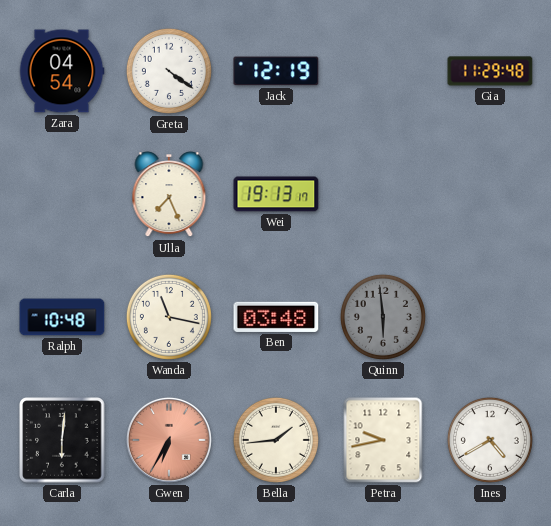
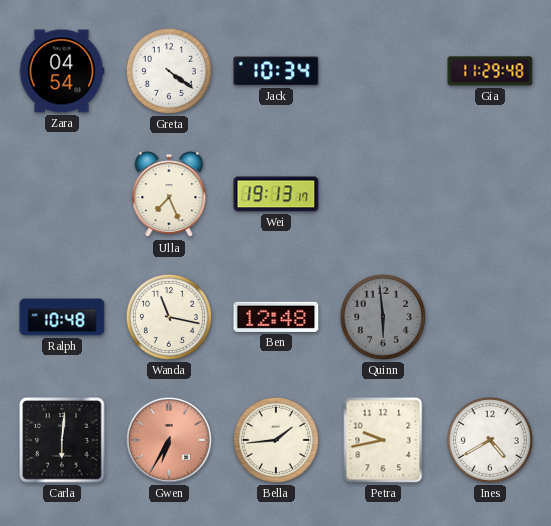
Jack: 12:19 -> 10:34
Ben: 03:48 -> 12:48
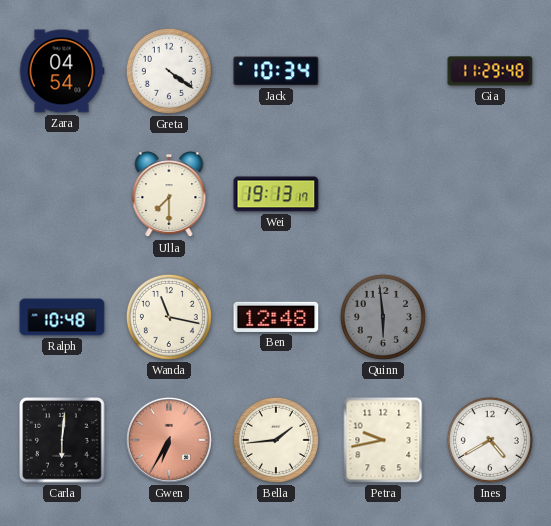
Ulla: 7:26 -> 7:30
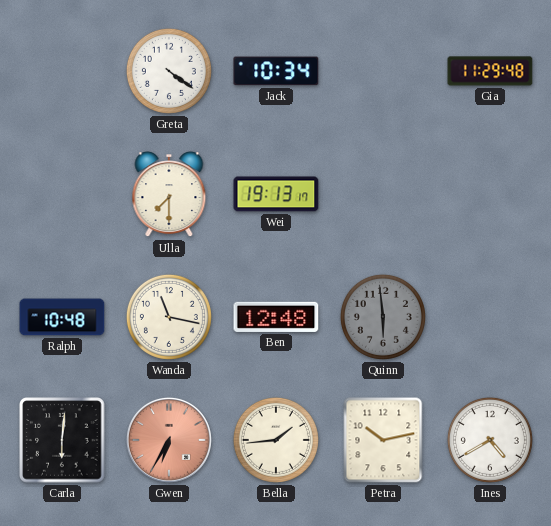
Zara: 04:54 -> none
Petra: 9:43 -> 10:13
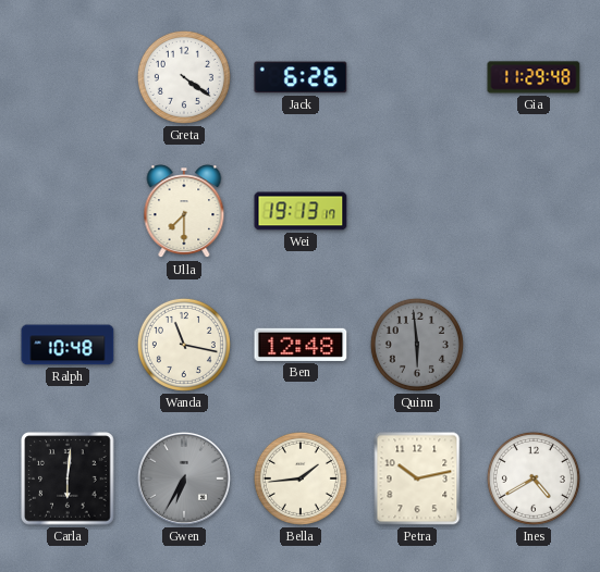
Jack: 10:34 -> 6:26
Gwen dial: salmon -> grey
